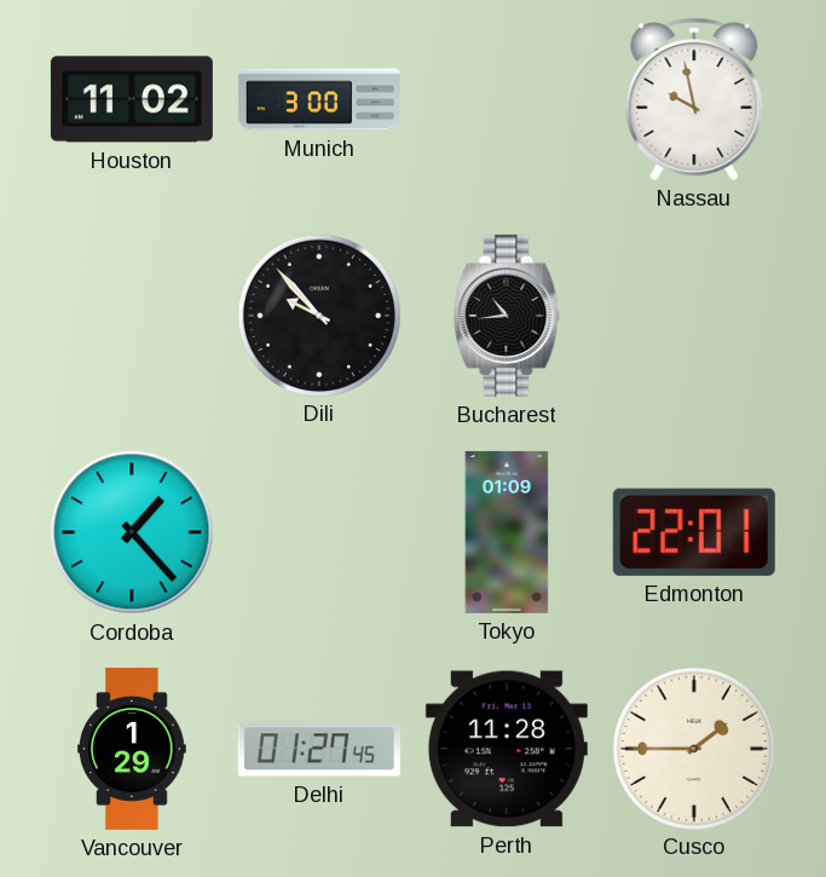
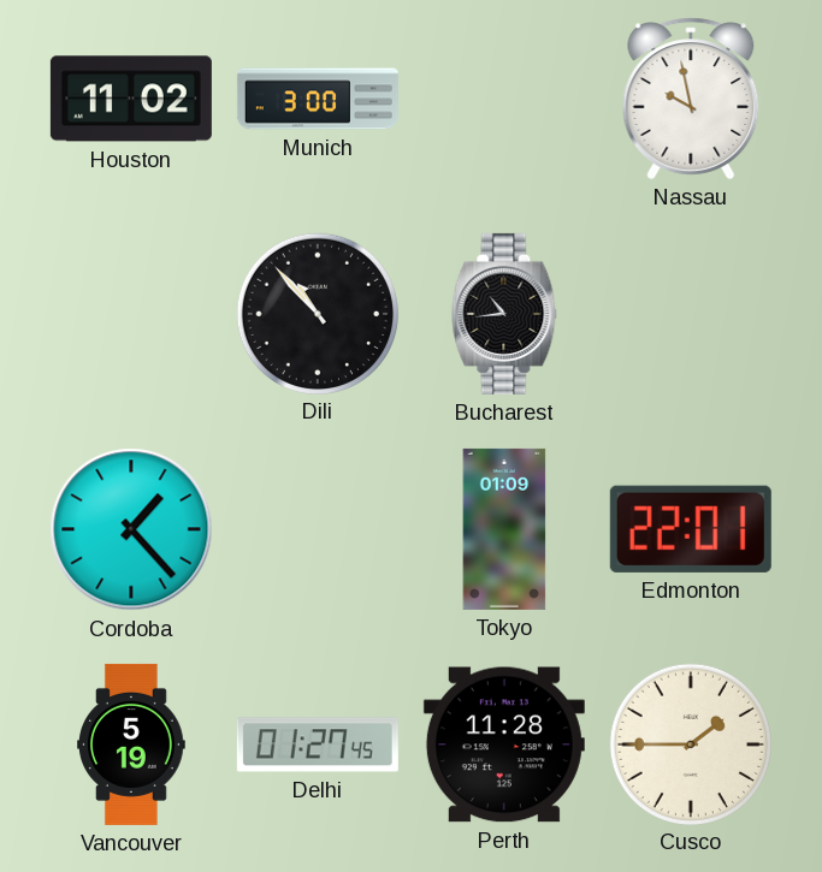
Dili: 9:53 -> 10:53
Vancouver: 1:29 -> 5:19
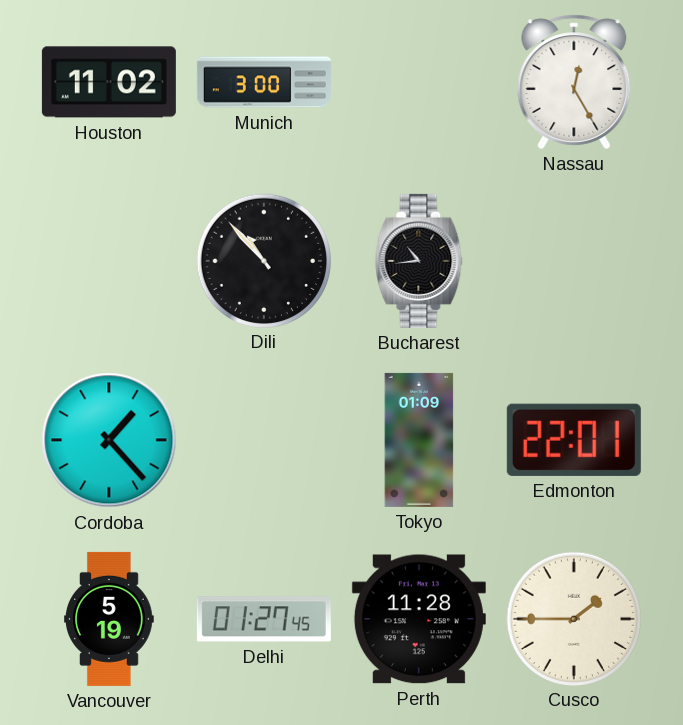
Nassau: 9:58 -> 12:25
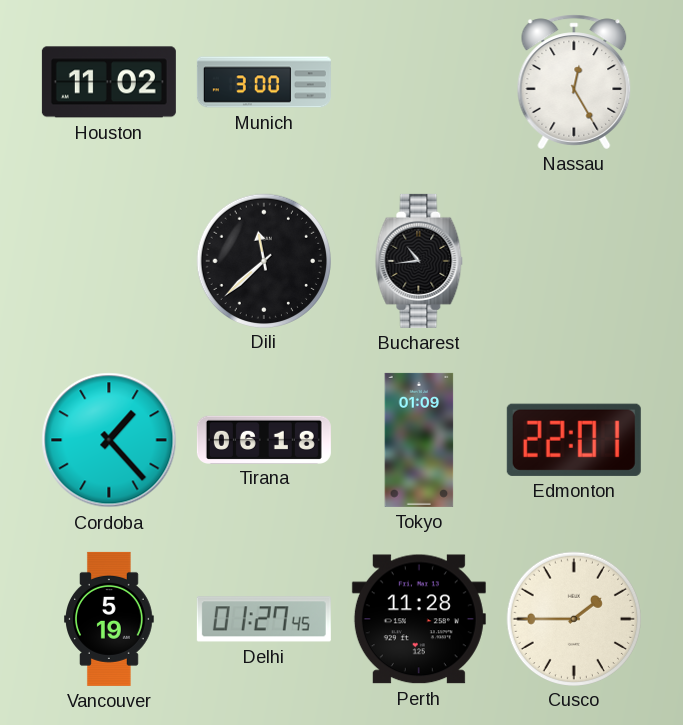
Dili: 10:53 -> 11:38
Tirana: none -> 06:18
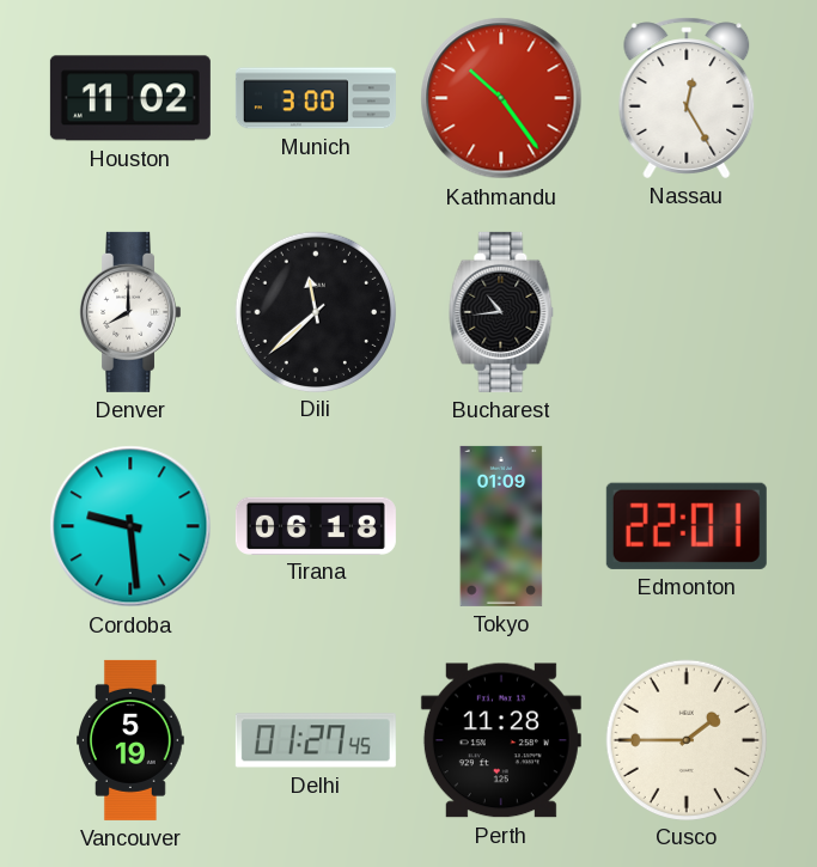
Kathmandu: none -> 10:24
Denver: none -> 8:00
Cordoba: 1:23 -> 9:29
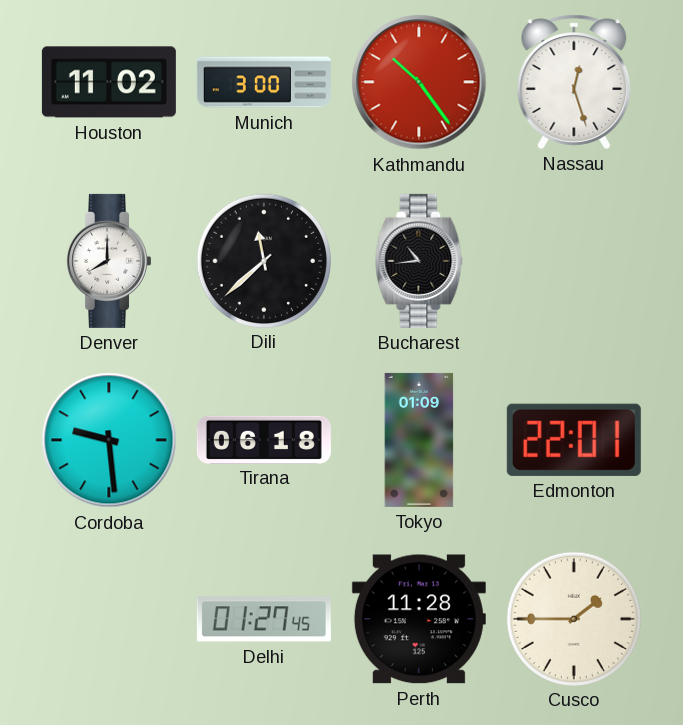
Nassau: 12:25 -> 12:27
Vancouver: 5:19 -> none
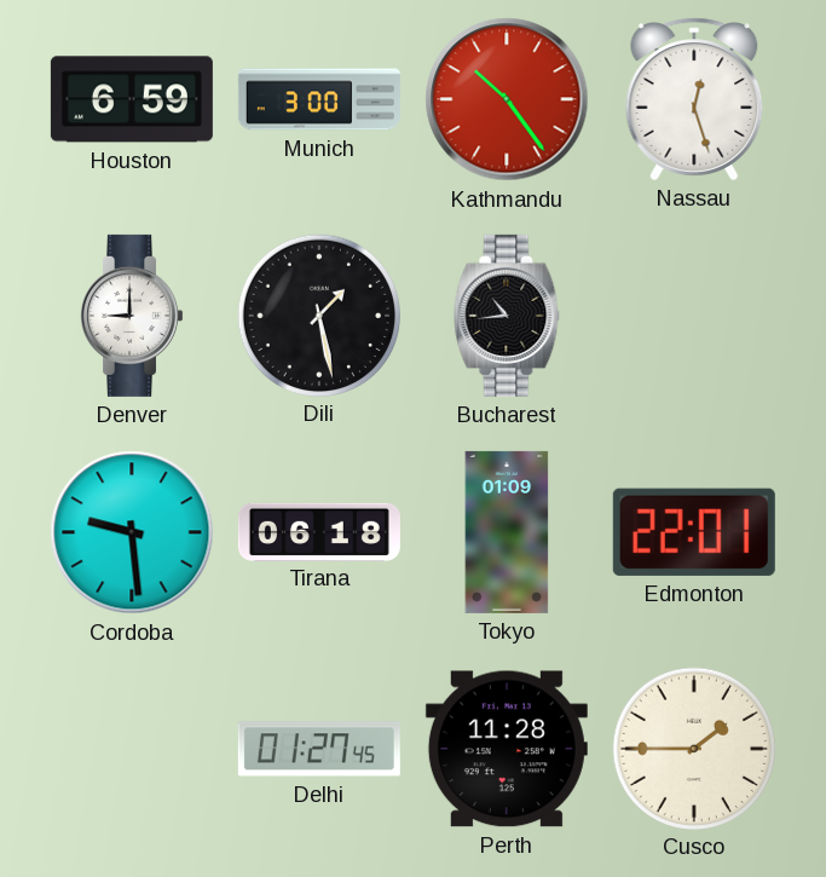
Houston: 11:02 -> 6:59
Denver: 8:00 -> 9:00
Dili: 11:38 -> 1:28
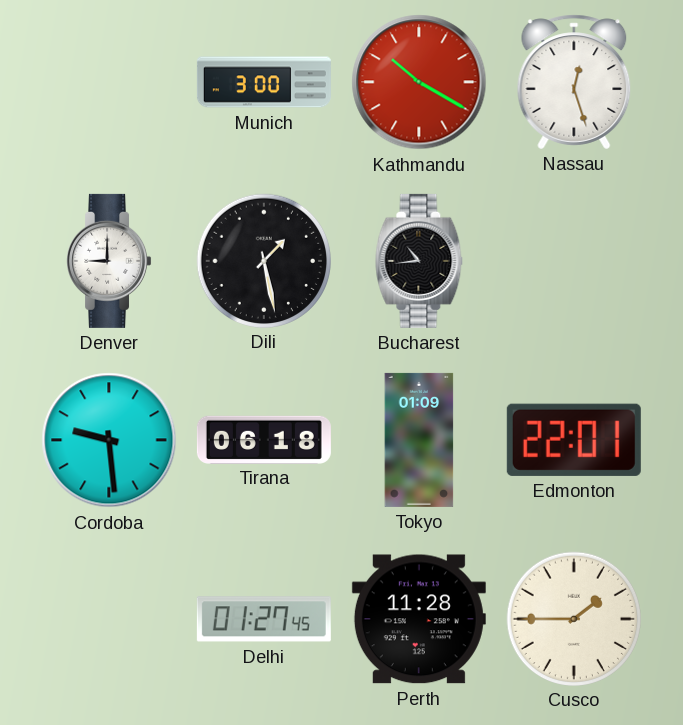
Houston: 6:59 -> none
Kathmandu: 10:24 -> 10:20
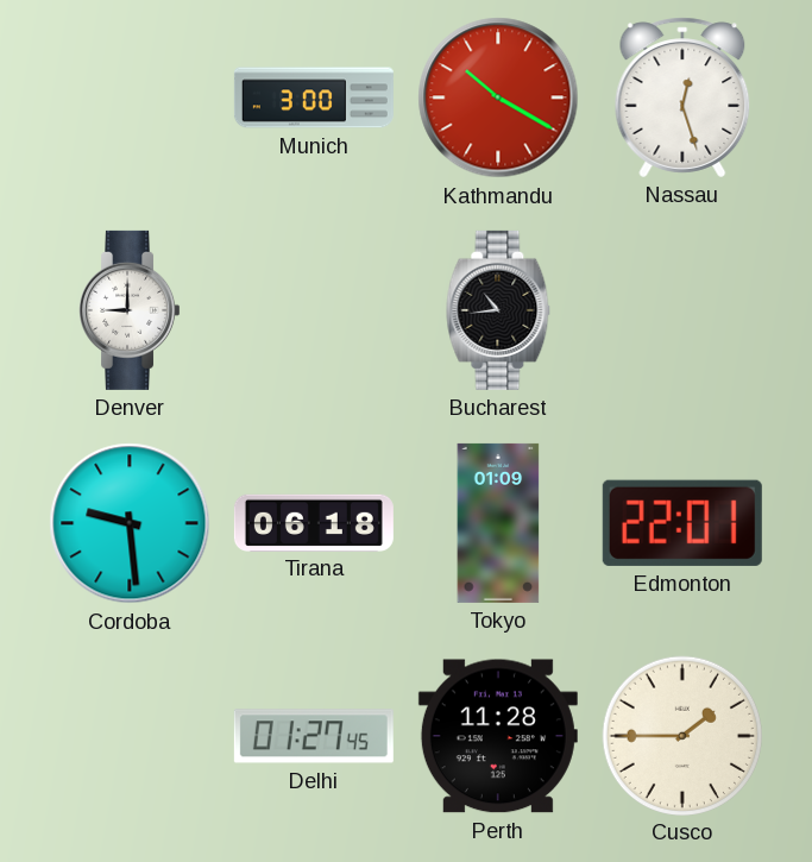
Dili: 1:28 -> none
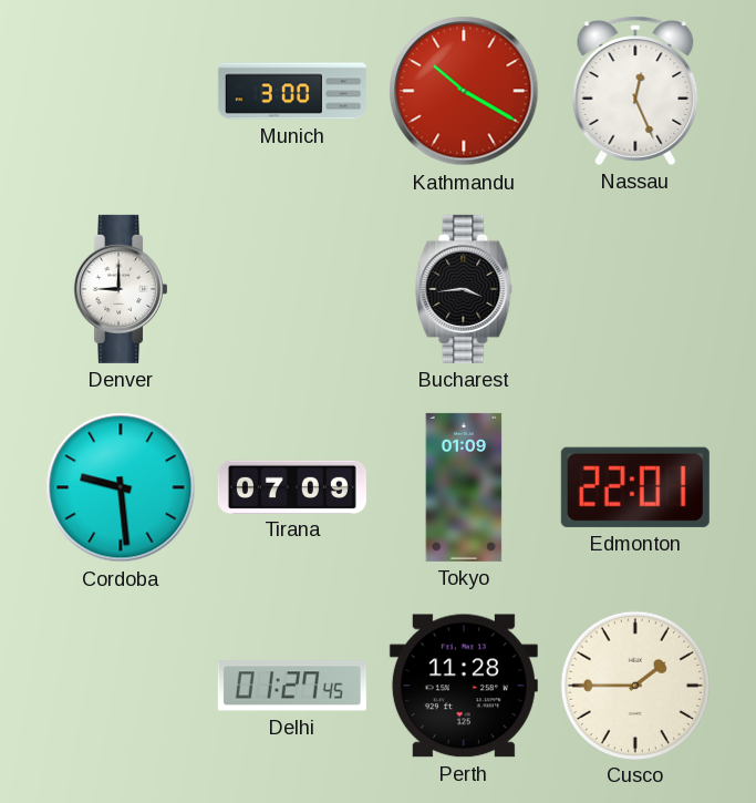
Nassau: 12:27 -> 12:26
Bucharest: 10:44 -> 3:44
Tirana: 06:18 -> 07:09
